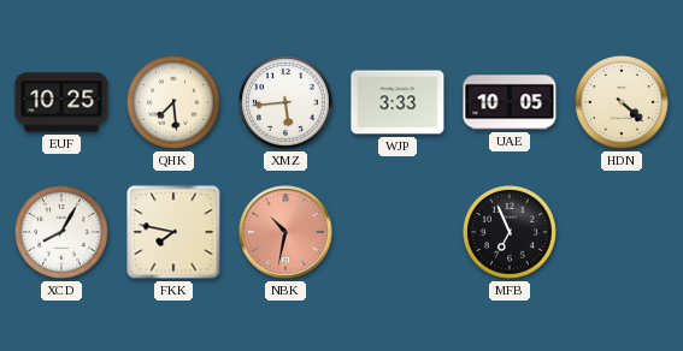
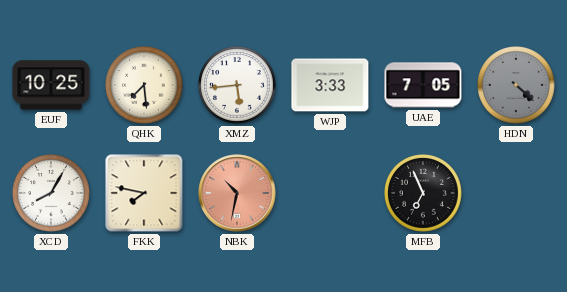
UAE: 10:05 -> 7:05
HDN dial: cream -> grey
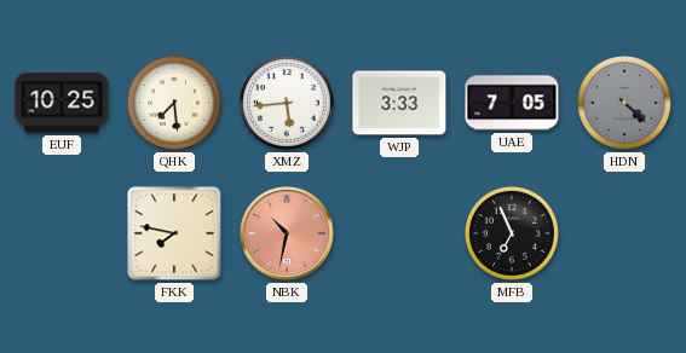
XCD: 8:05 -> none
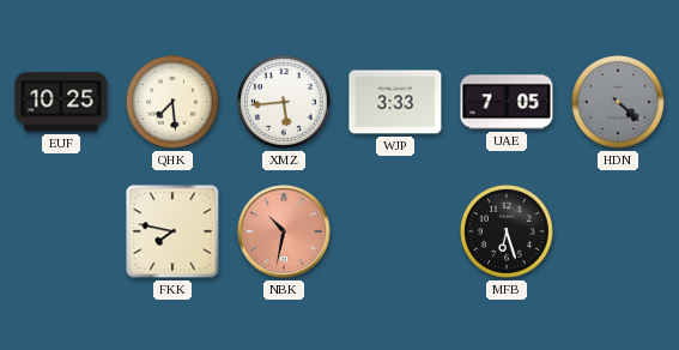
MFB: 6:56 -> 6:27
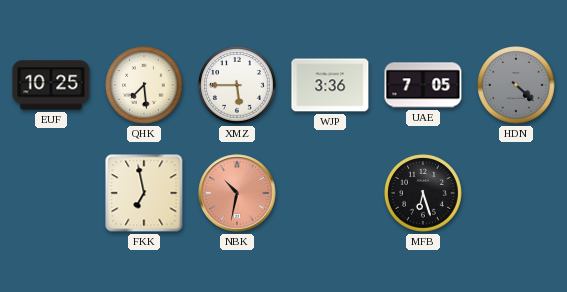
XMZ: 5:44 -> 5:45
WJP: 3:33 -> 3:36
FKK: 7:47 -> 6:58
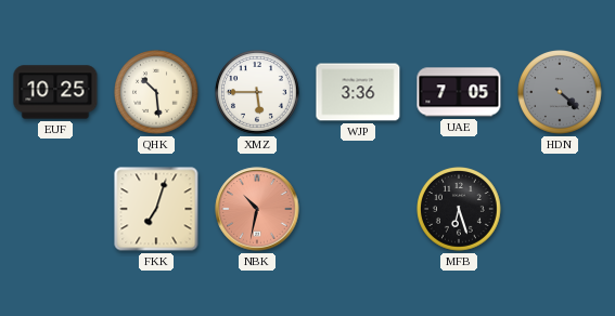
QHK: 7:29 -> 10:29
FKK: 6:58 -> 7:03
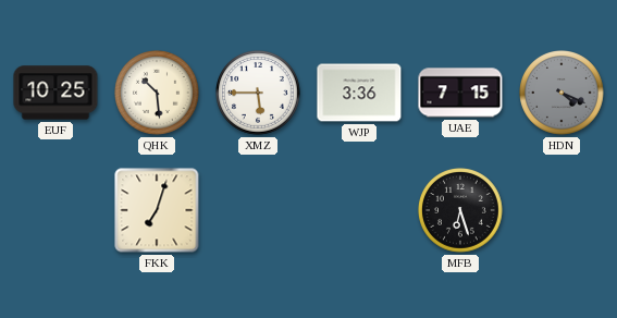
UAE: 7:05 -> 7:15
HDN: 4:22 -> 4:19
NBK: 10:32 -> none
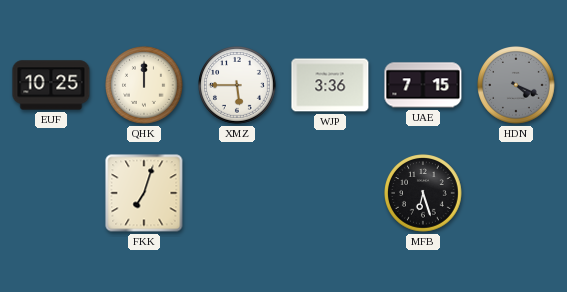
QHK: 10:29 -> 12:00
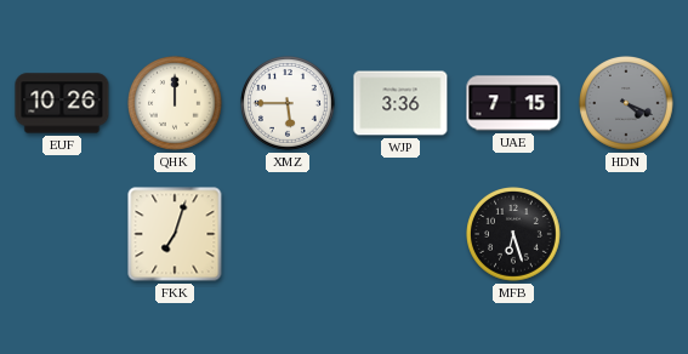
EUF: 10:25 -> 10:26
